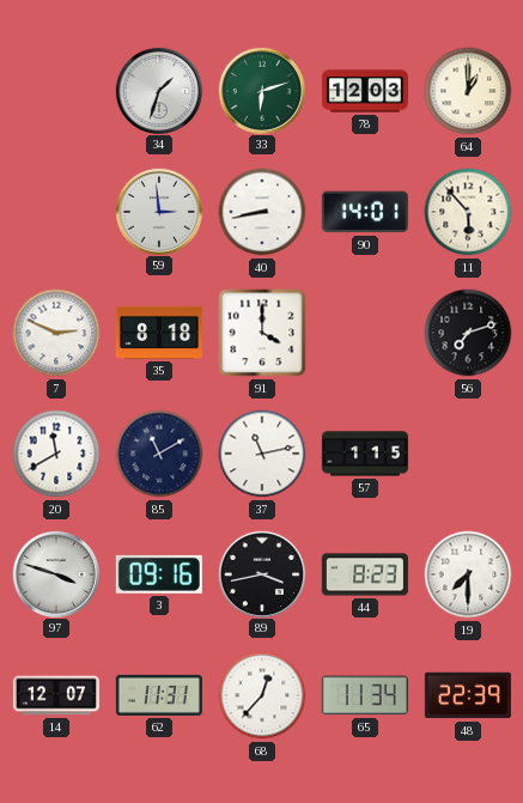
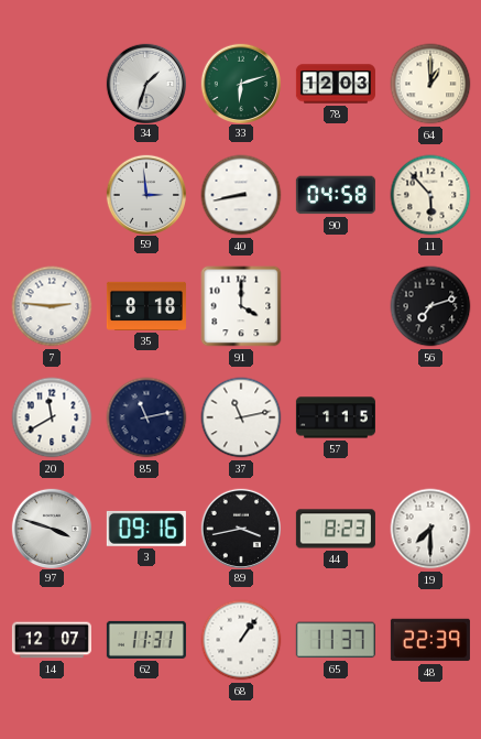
90: 14:01 -> 04:58
7: 2:49 -> 2:46
85: 11:10 -> 11:13
68: 12:37 -> 1:06
65: 11:34 -> 11:37
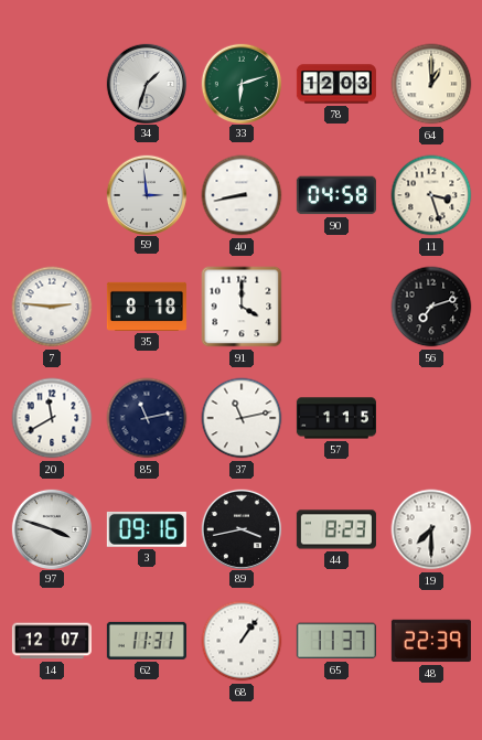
11: 5:53 -> 3:27
